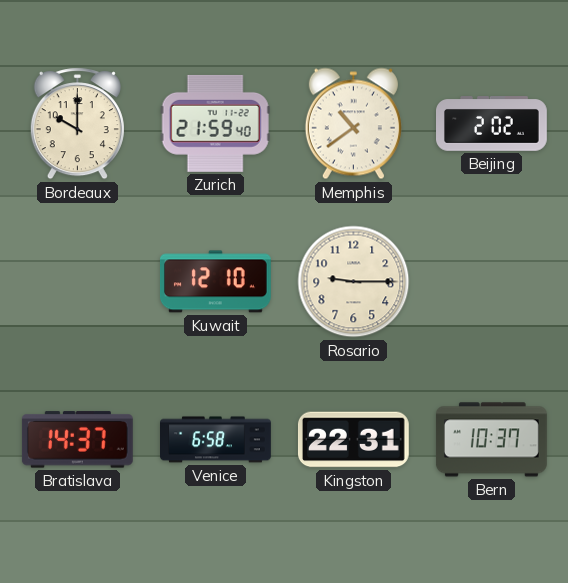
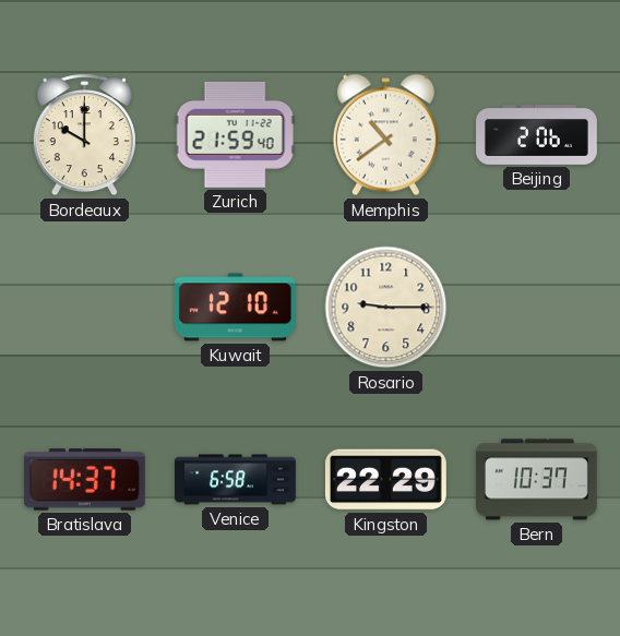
Beijing: 2:02 -> 2:06
Kingston: 22:31 -> 22:29
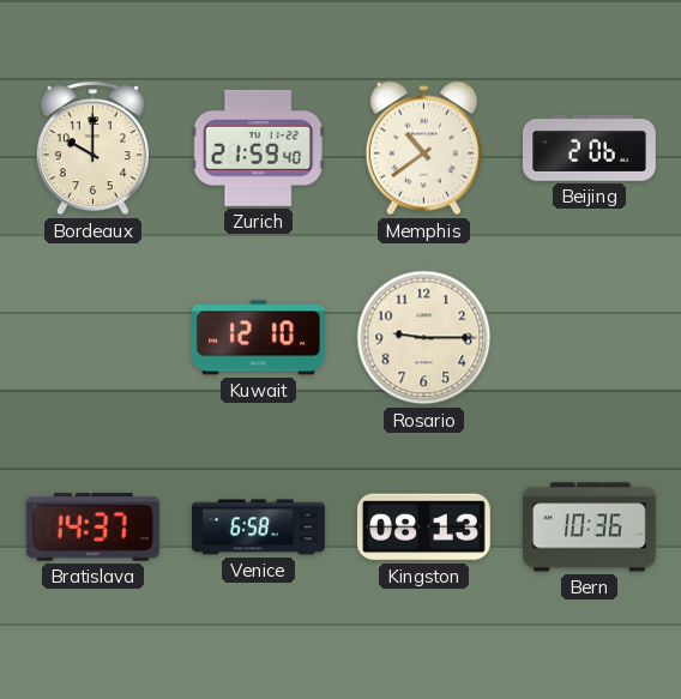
Kingston: 22:29 -> 08:13
Bern: 10:37 -> 10:36
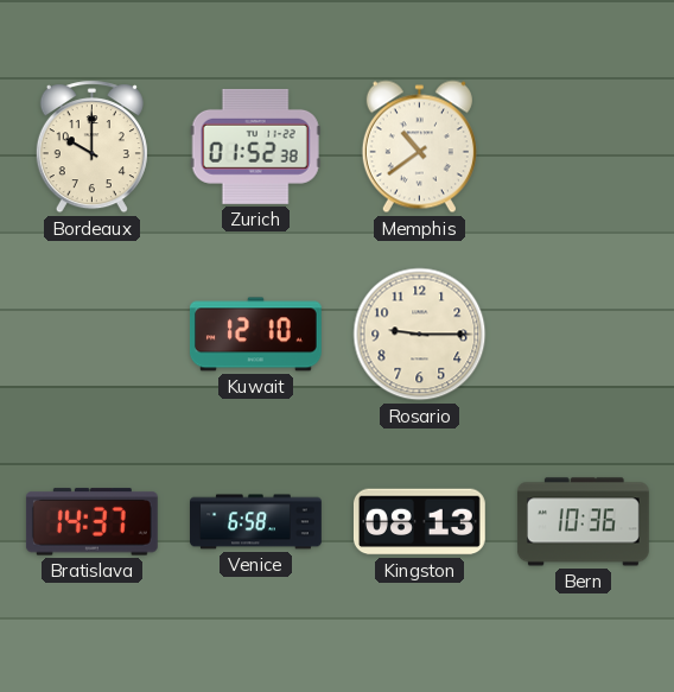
Zurich: 21:59 -> 01:52
Beijing: 2:06 -> none
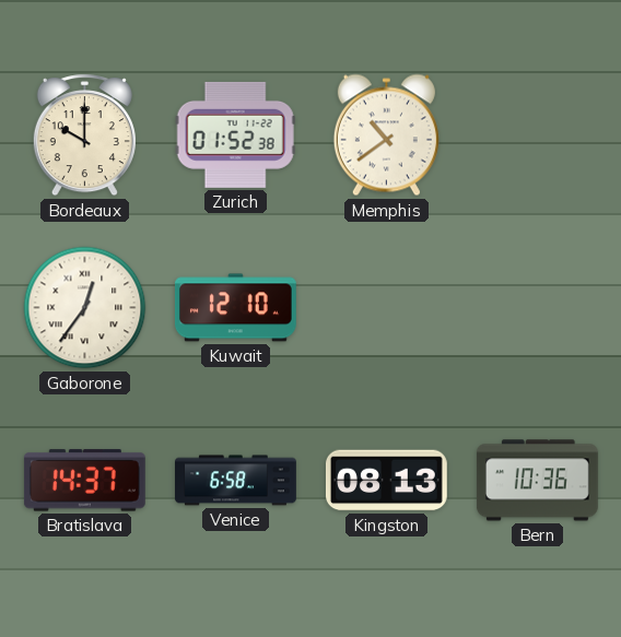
Gaborone: none -> 12:36
Rosario: 9:15 -> none
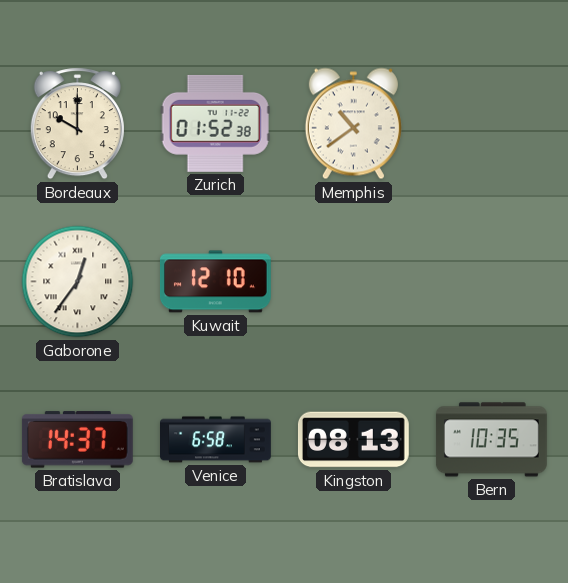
Bern: 10:36 -> 10:35
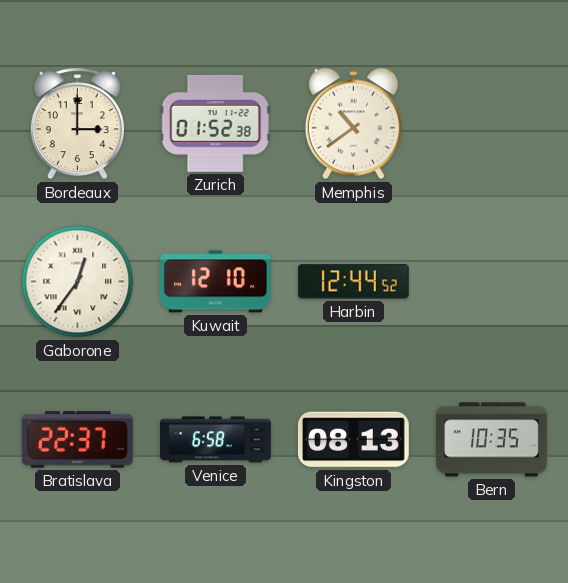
Bordeaux: 10:00 -> 3:00
Harbin: none -> 12:44
Bratislava: 14:37 -> 22:37
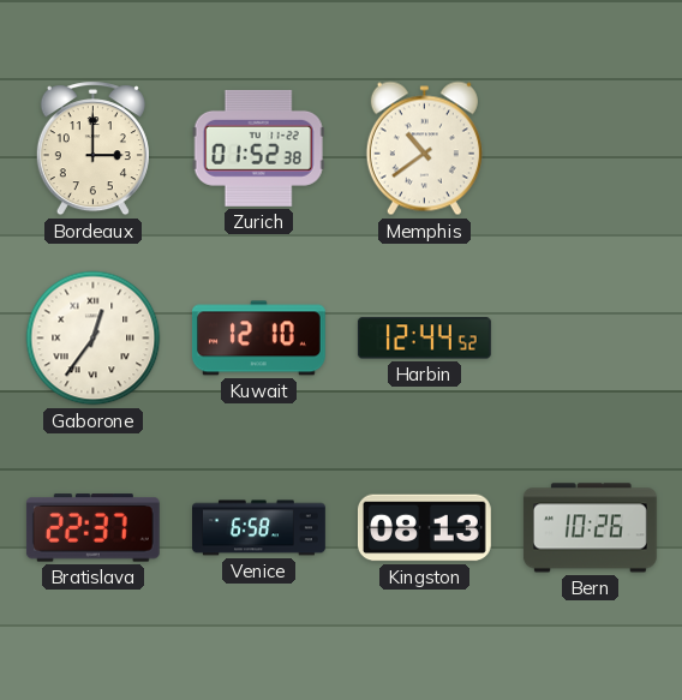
Bern: 10:35 -> 10:26
